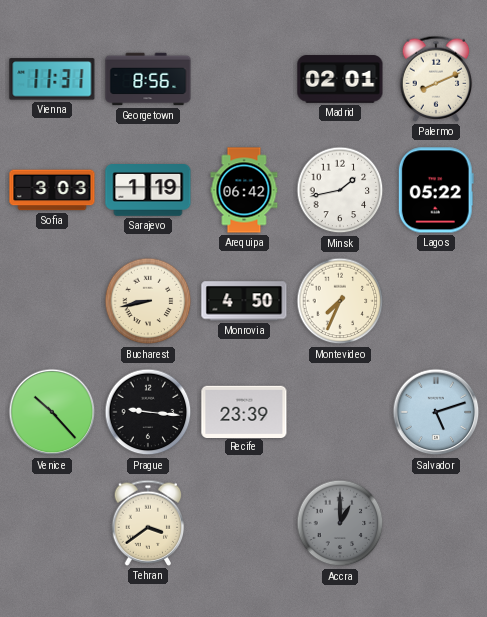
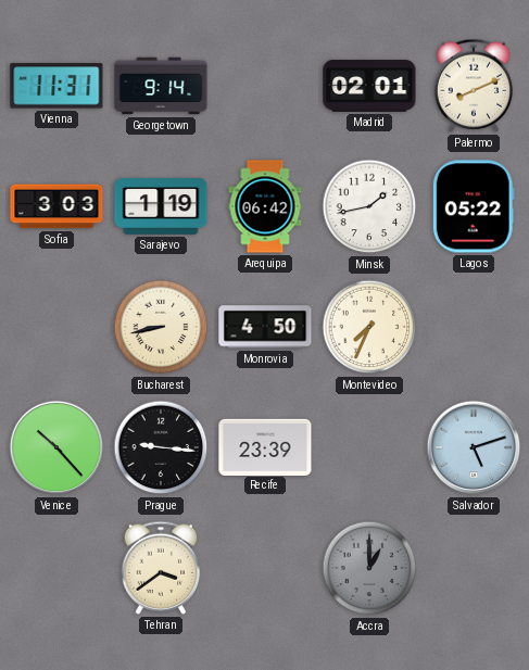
Georgetown: 8:56 -> 9:14
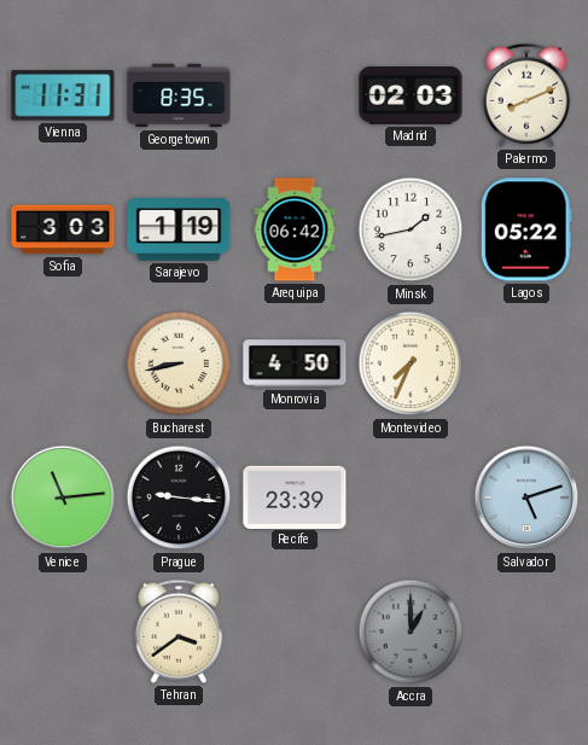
Georgetown: 9:14 -> 8:35
Madrid: 02:01 -> 02:03
Venice: 10:23 -> 11:14
